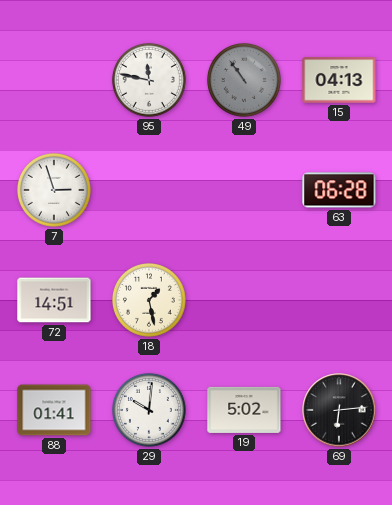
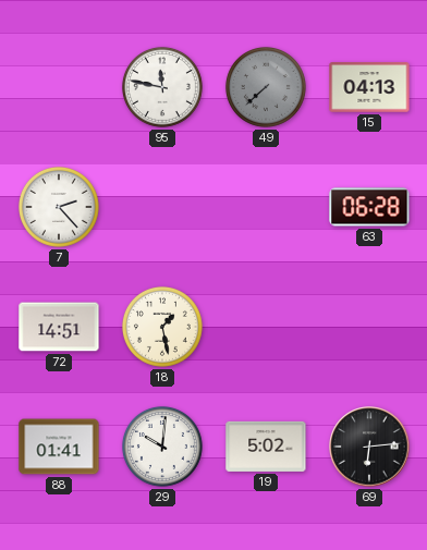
49: 10:54 -> 7:38
7: 2:57 -> 2:23
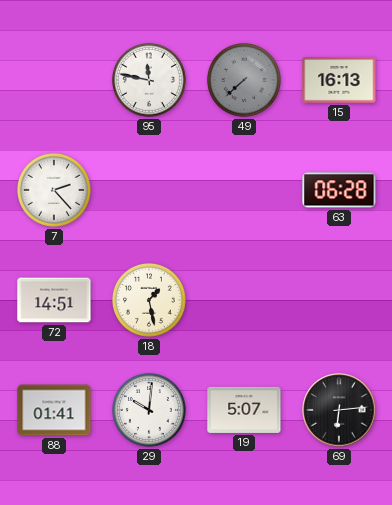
15: 04:13 -> 16:13
19: 5:02 -> 5:07
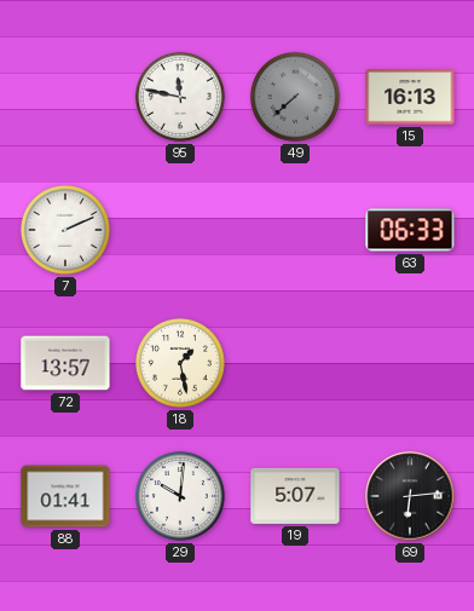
7: 2:23 -> 2:11
63: 06:28 -> 06:33
72: 14:51 -> 13:57
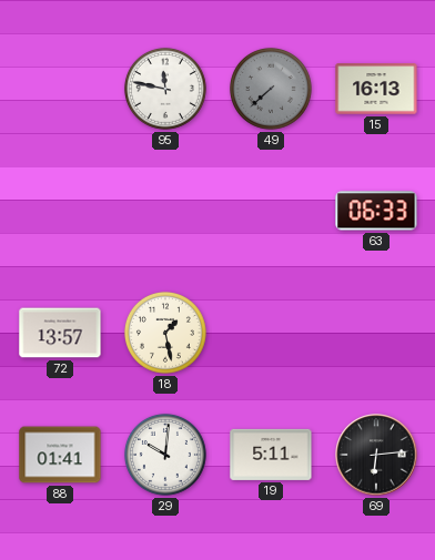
7: 2:11 -> none
19: 5:07 -> 5:11
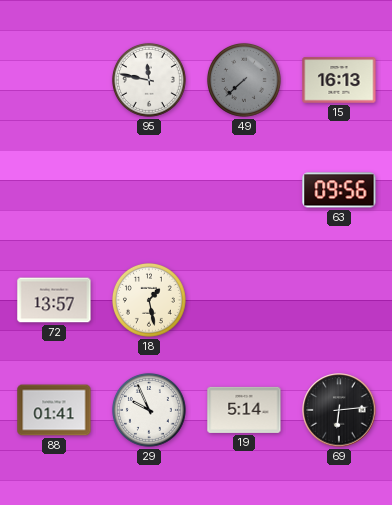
63: 06:33 -> 09:56
29: 10:01 -> 9:56
19: 5:11 -> 5:14
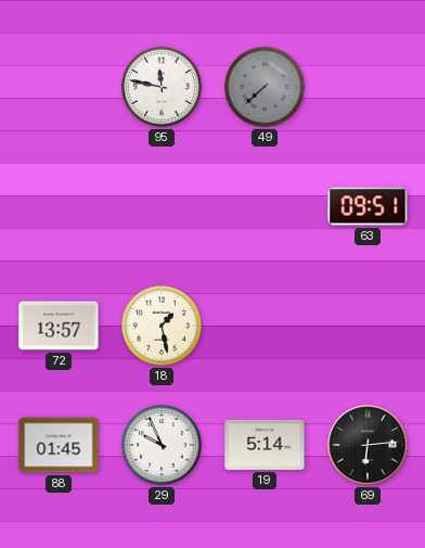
15: 16:13 -> none
63: 09:56 -> 09:51
88: 01:41 -> 01:45
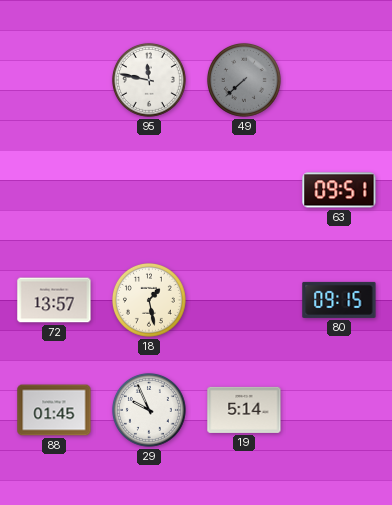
80: none -> 09:15
69: 6:14 -> none
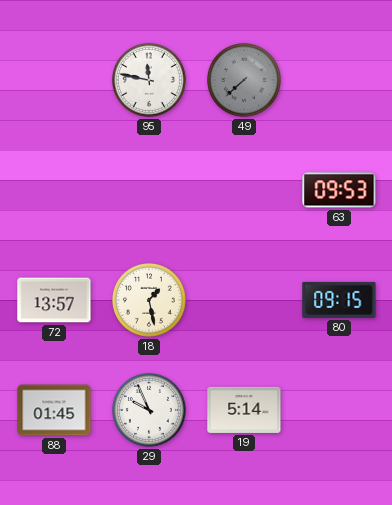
63: 09:51 -> 09:53
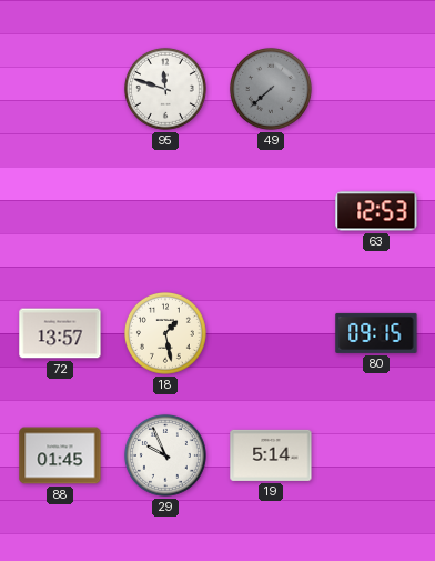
95: 11:47 -> 11:48
63: 09:53 -> 12:53
